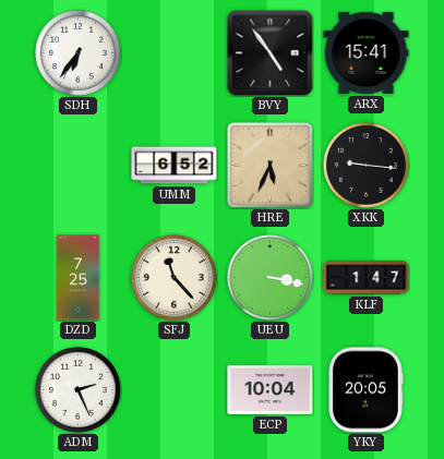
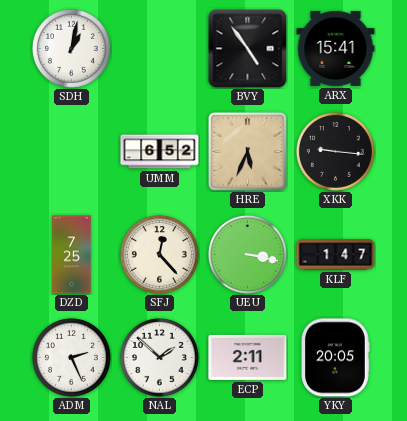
SDH: 6:36 -> 1:02
SFJ: 11:23 -> 12:23
NAL: none -> 1:52
ECP: 10:04 -> 2:11
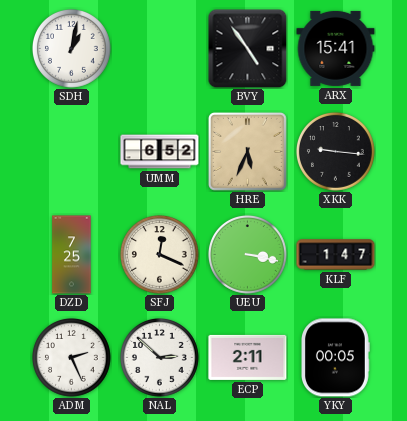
SFJ: 12:23 -> 12:19
NAL: 1:52 -> 2:52
YKY: 20:05 -> 00:05
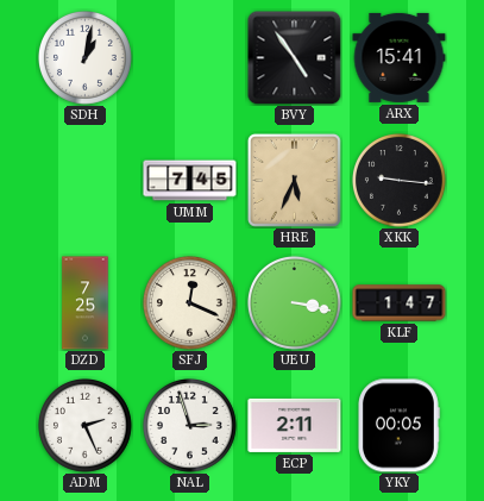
UMM: 6:52 -> 7:45
NAL: 2:52 -> 2:57
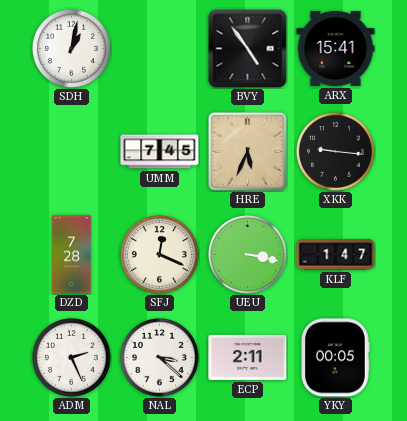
DZD: 7:25 -> 7:28
NAL: 2:57 -> 3:22
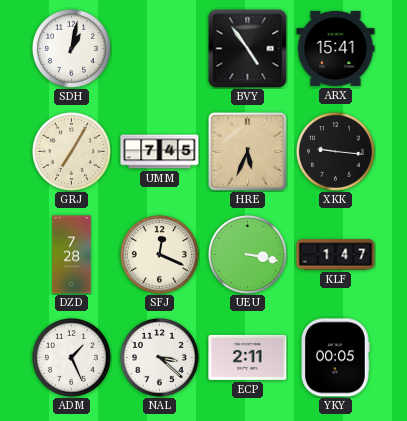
GRJ: none -> 7:05
ADM: 2:26 -> 1:26
